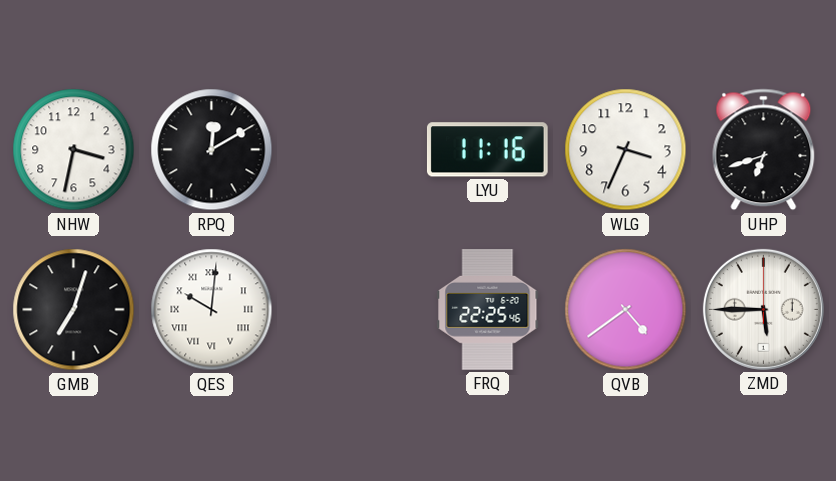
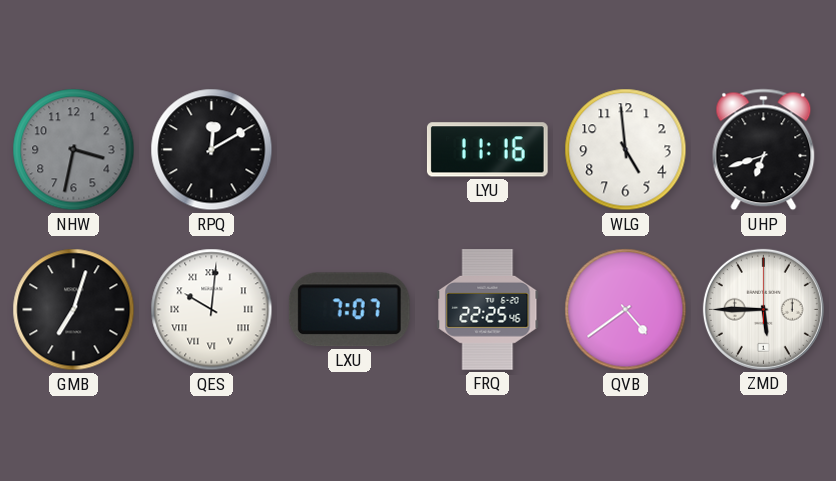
NHW dial: white -> grey
WLG: 3:34 -> 4:59
LXU: none -> 7:07
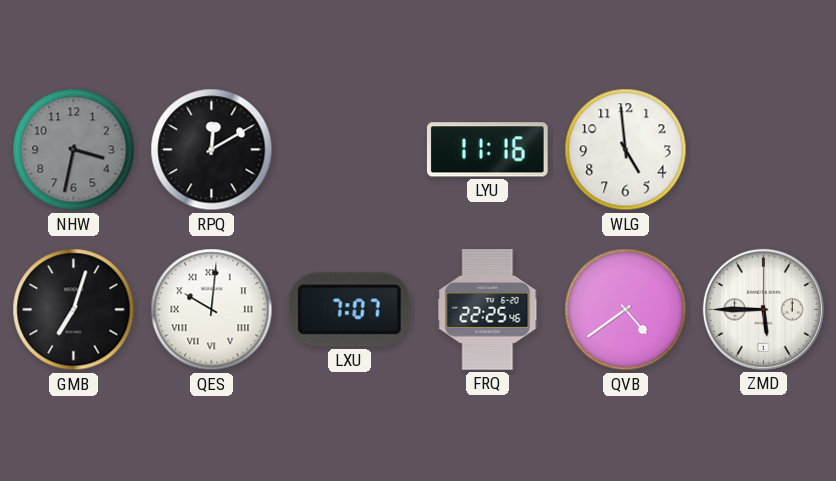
UHP: 6:42 -> none
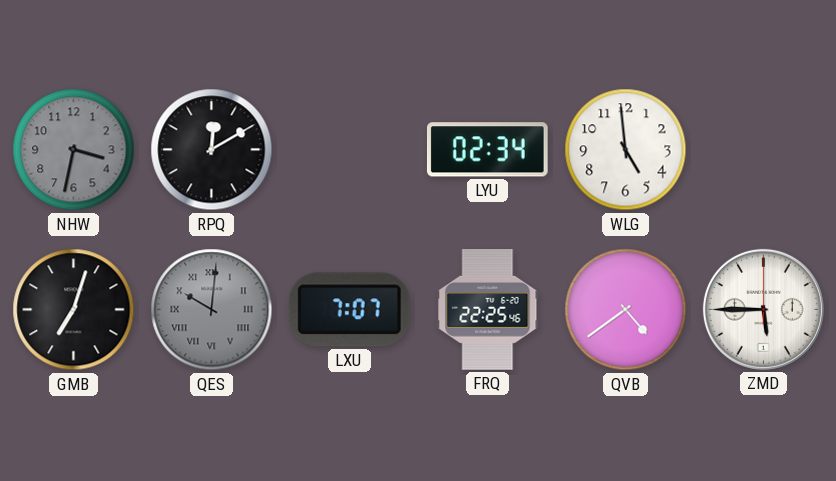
LYU: 11:16 -> 02:34
QES dial: white -> grey
